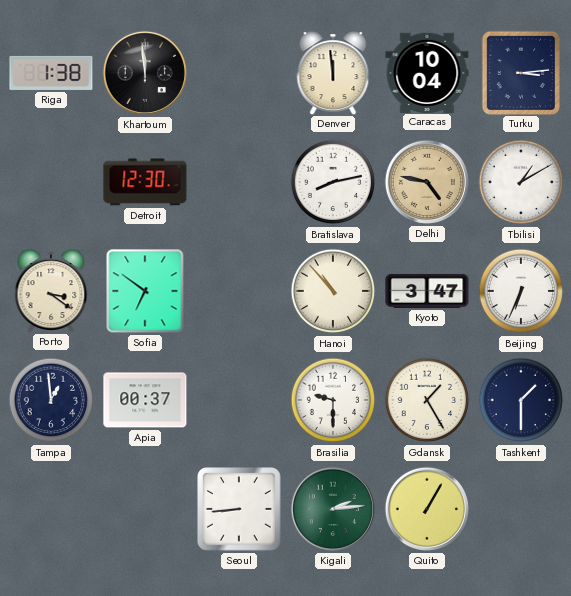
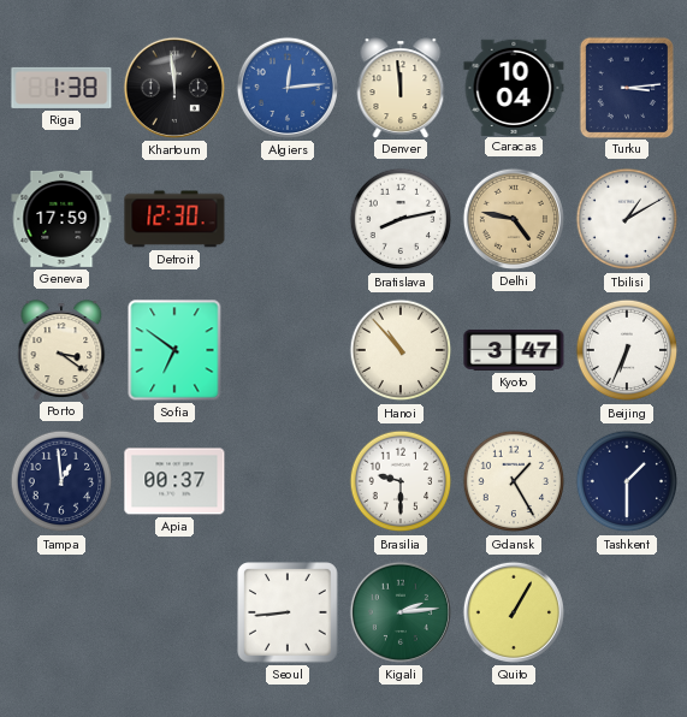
Algiers: none -> 12:14
Geneva: none -> 17:59
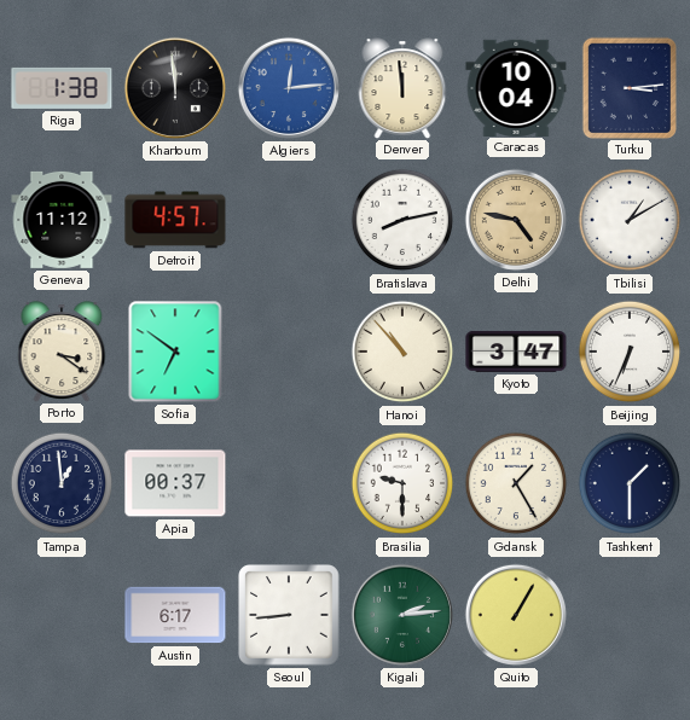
Geneva: 17:59 -> 11:12
Detroit: 12:30 -> 4:57
Austin: none -> 6:17
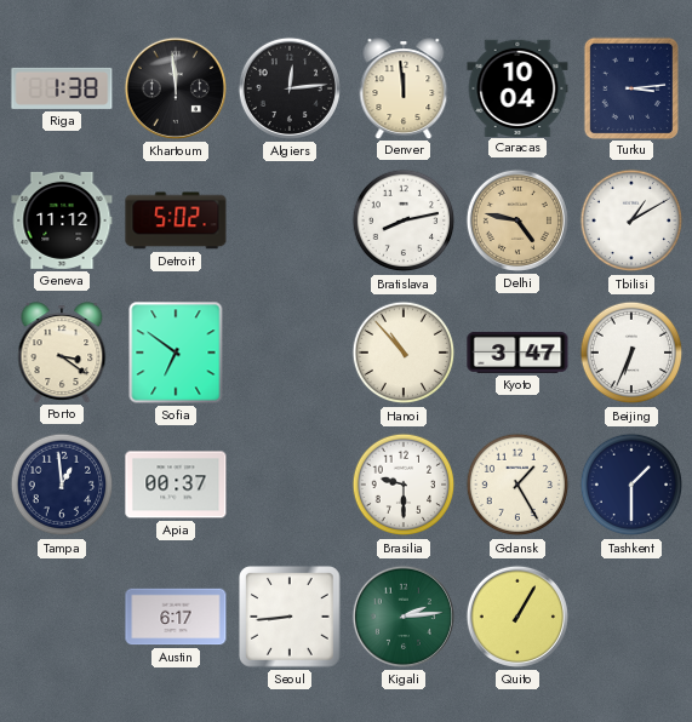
Algiers dial: blue -> black
Detroit: 4:57 -> 5:02
